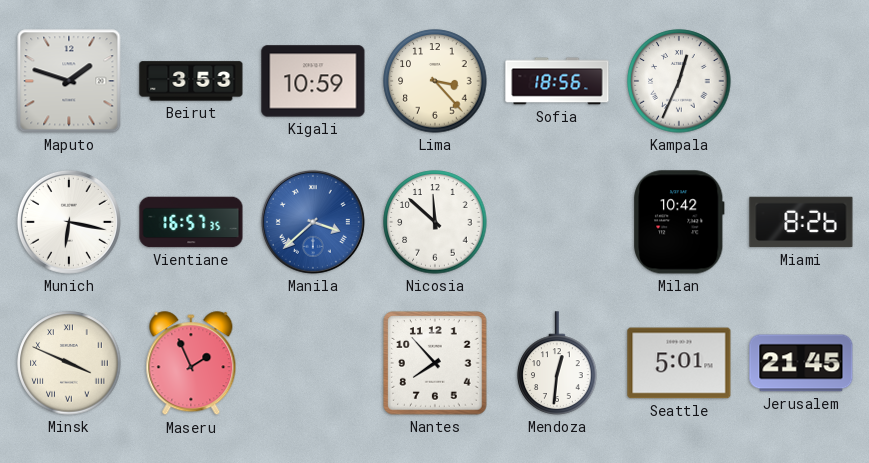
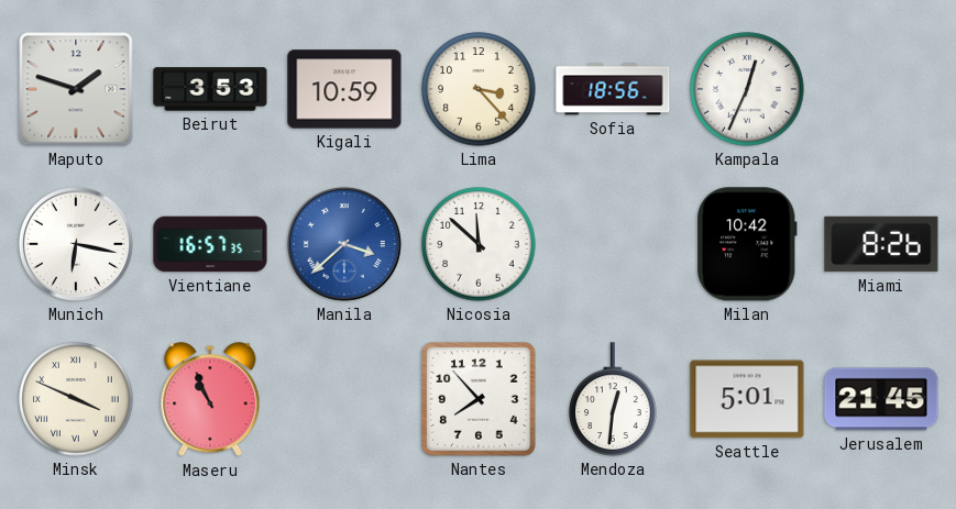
Maseru: 1:56 -> 10:56
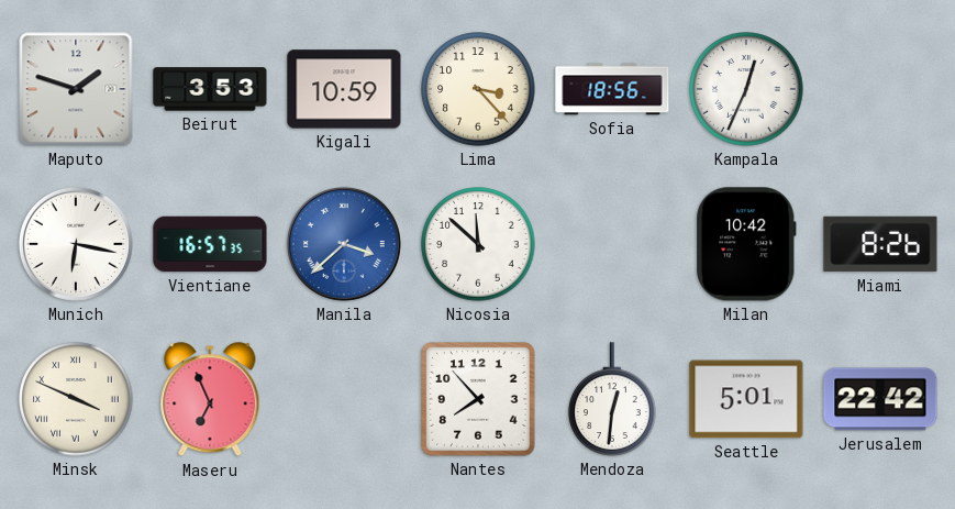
Maseru: 10:56 -> 6:56
Jerusalem: 21:45 -> 22:42
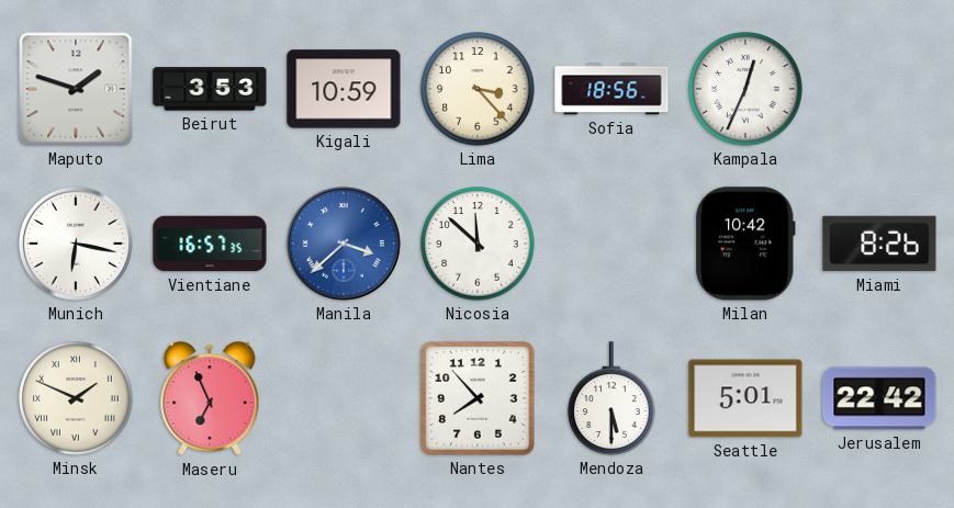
Minsk: 3:49 -> 1:49
Mendoza: 12:31 -> 5:30
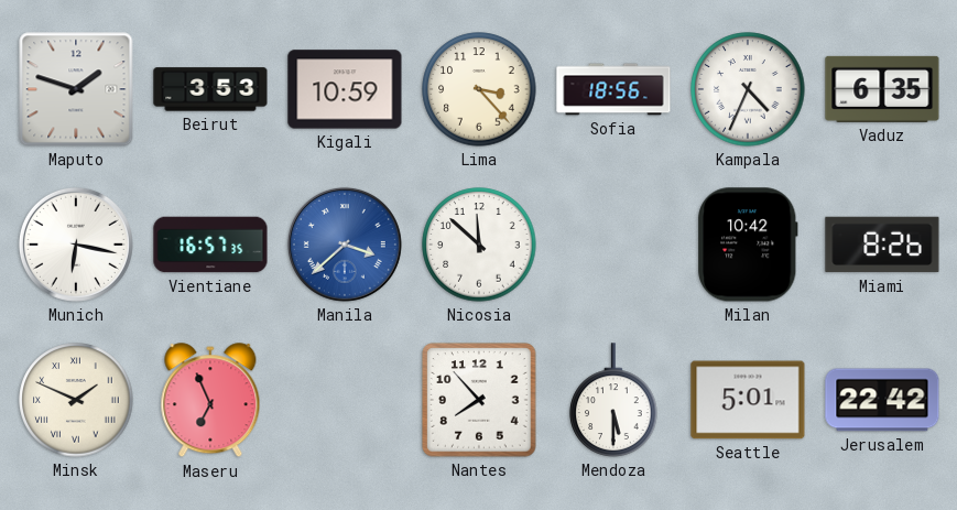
Kampala: 12:34 -> 4:34
Vaduz: none -> 6:35
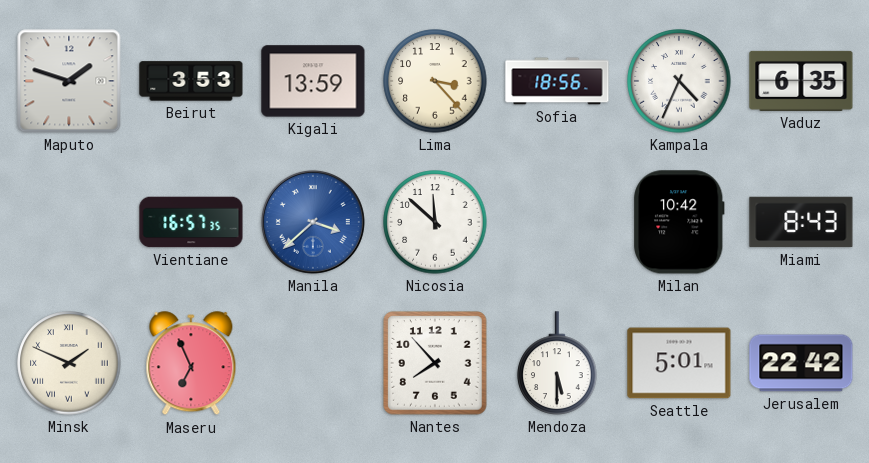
Kigali: 10:59 -> 13:59
Munich: 6:17 -> none
Miami: 8:26 -> 8:43
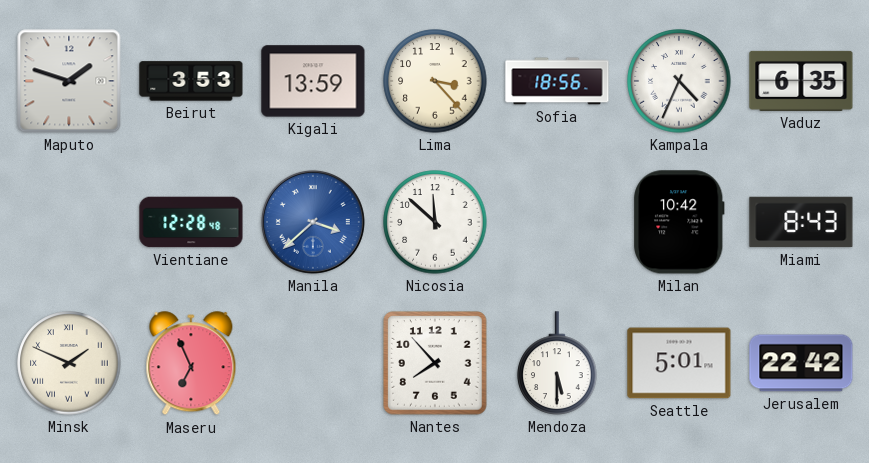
Vientiane: 16:57 -> 12:28
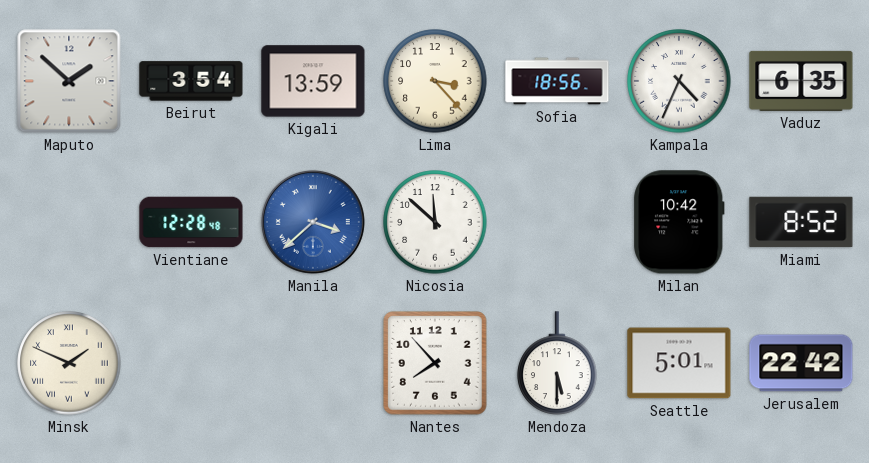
Maputo: 1:48 -> 1:52
Beirut: 3:53 -> 3:54
Miami: 8:43 -> 8:52
Maseru: 6:56 -> none
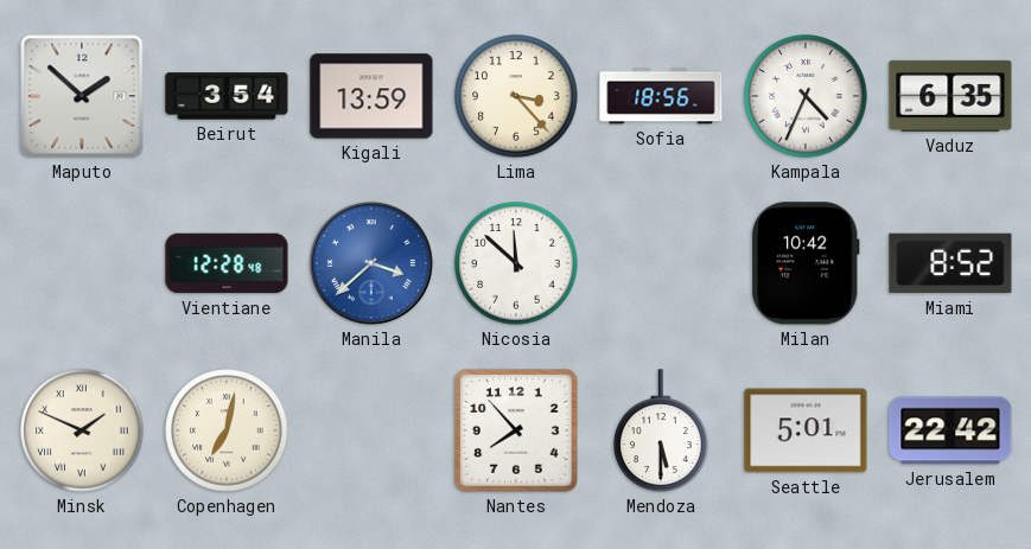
Copenhagen: none -> 7:02
